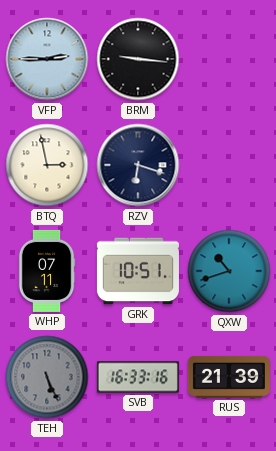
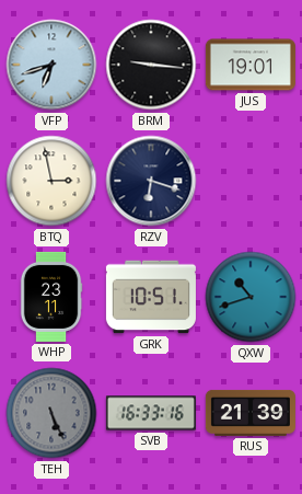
VFP: 2:45 -> 6:42
JUS: none -> 19:01
WHP: 07:11 -> 23:11
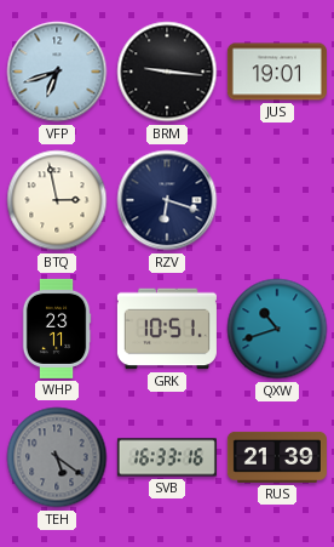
TEH: 5:26 -> 5:21
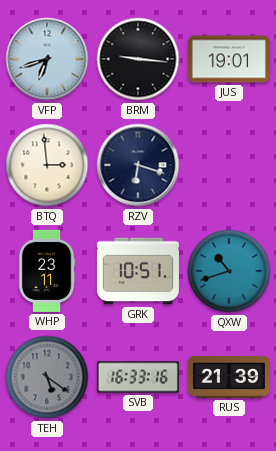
BTQ: 2:58 -> 2:59
